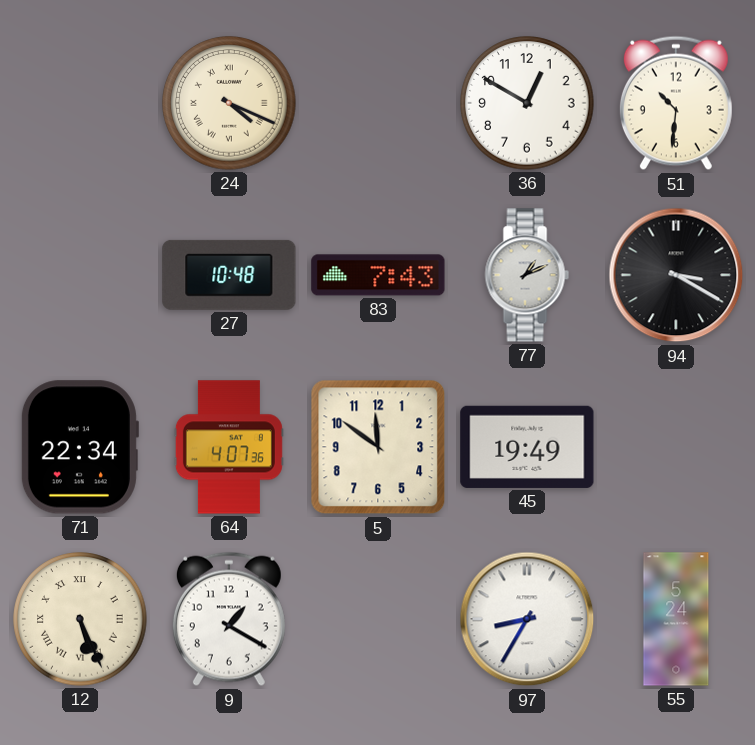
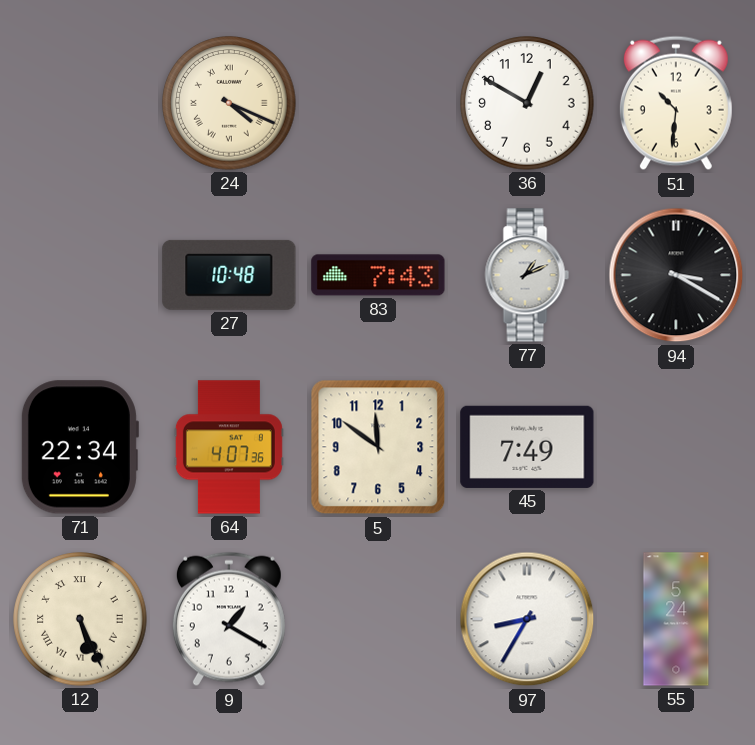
45: 19:49 -> 7:49
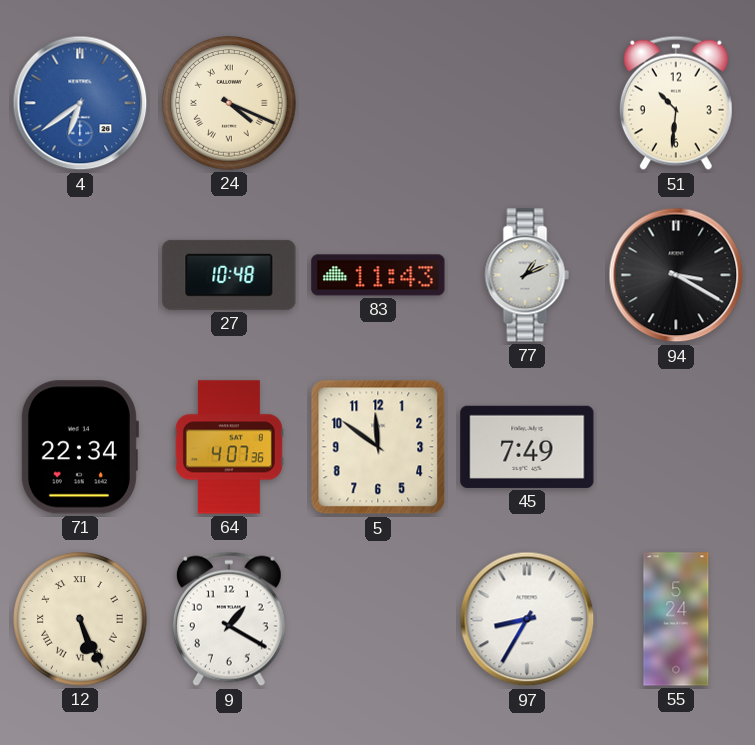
4: none -> 6:39
36: 12:50 -> none
83: 7:43 -> 11:43
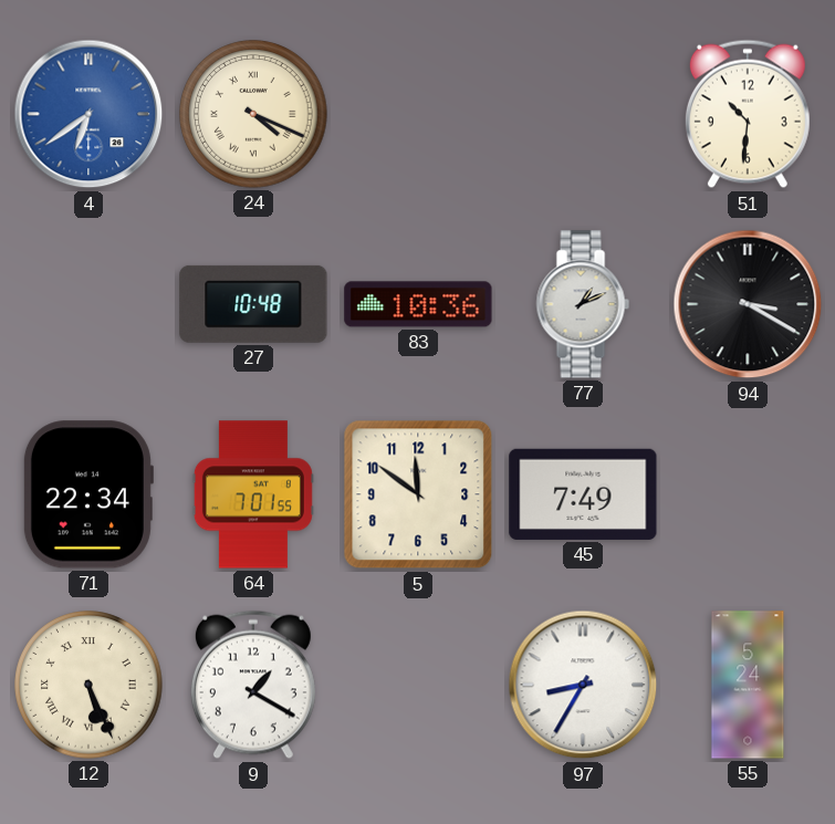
83: 11:43 -> 10:36
64: 4:07 -> 7:01
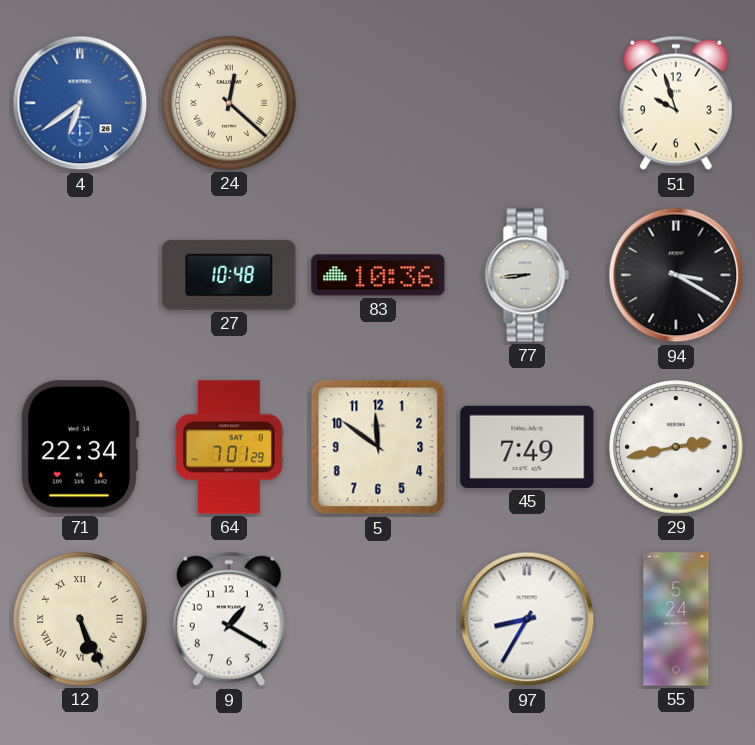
24: 4:19 -> 12:22
51: 10:31 -> 9:57
77: 1:11 -> 8:44
64: 7:01:55 -> 7:01:29
29: none -> 2:43
